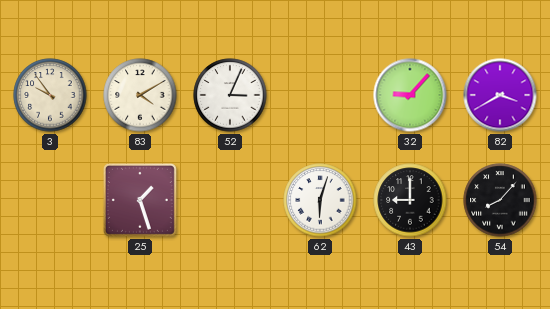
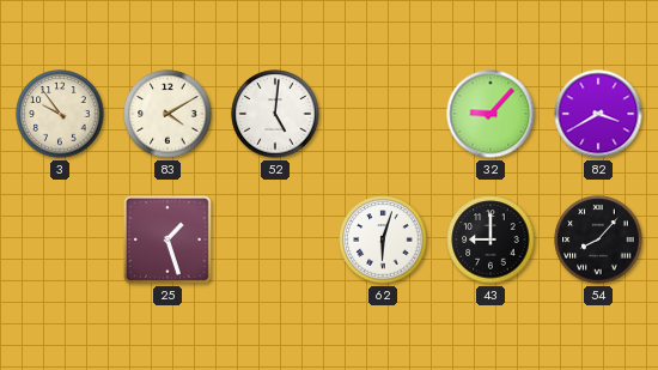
52: 3:04 -> 5:01
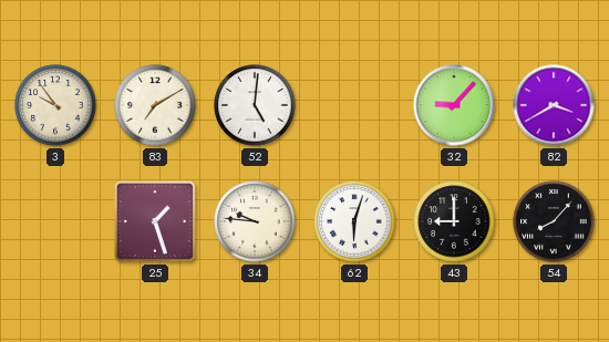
83: 4:10 -> 7:10
34: none -> 9:46
